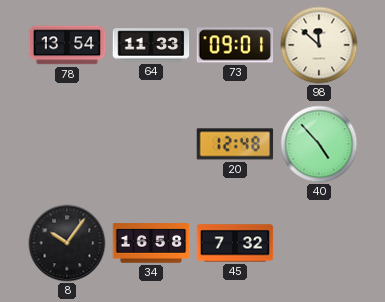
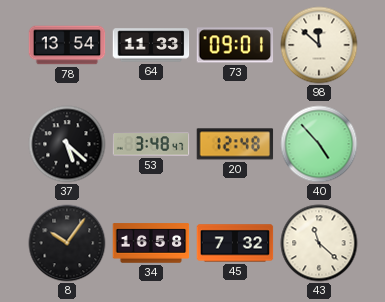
37: none -> 5:22
53: none -> 3:48
43: none -> 11:22
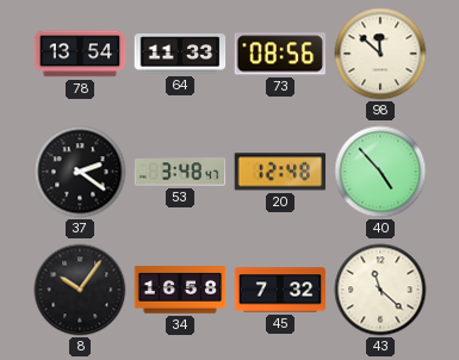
73: 09:01 -> 08:56
37: 5:22 -> 2:21
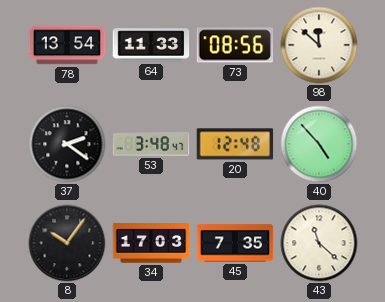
34: 16:58 -> 17:03
45: 7:32 -> 7:35
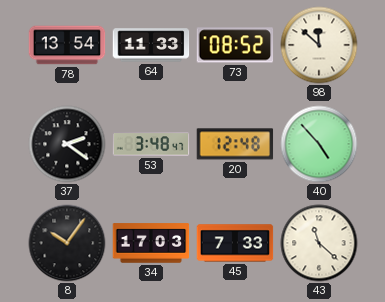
73: 08:56 -> 08:52
45: 7:35 -> 7:33
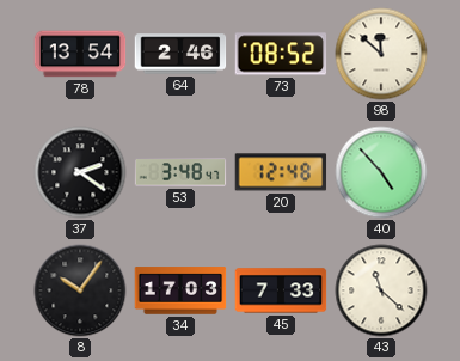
64: 11:33 -> 2:46
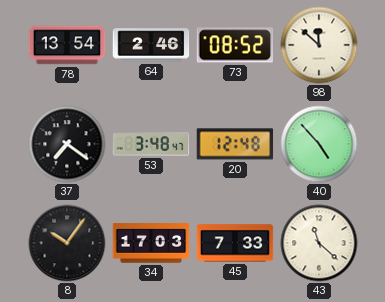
37: 2:21 -> 7:21
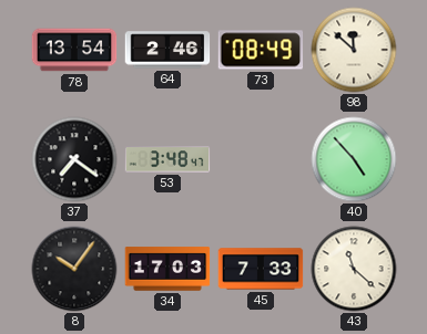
73: 08:52 -> 08:49
20: 12:48 -> none
